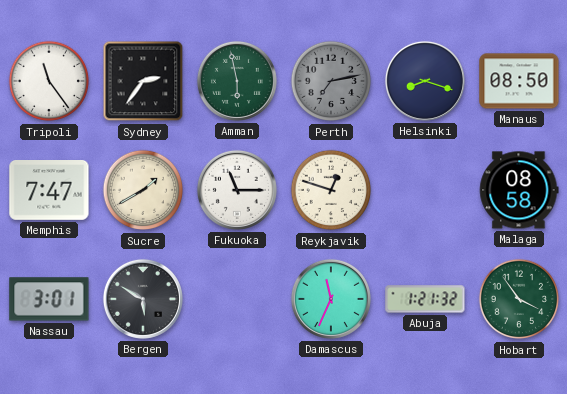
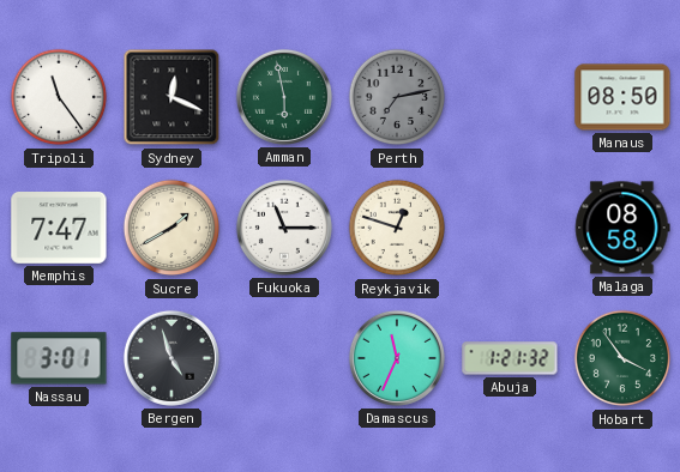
Sydney: 2:36 -> 12:19
Helsinki: 8:18 -> none
Bergen: 5:50 -> 4:57
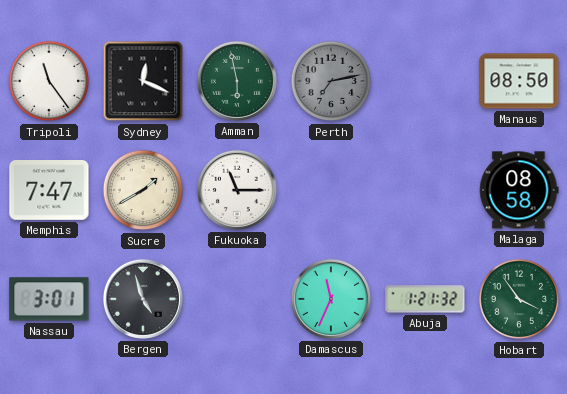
Reykjavik: 12:48 -> none
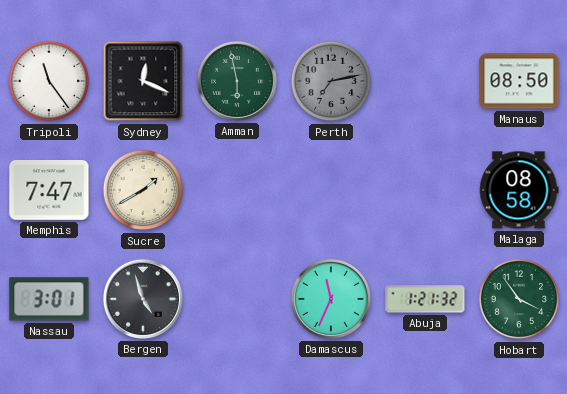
Fukuoka: 11:15 -> none
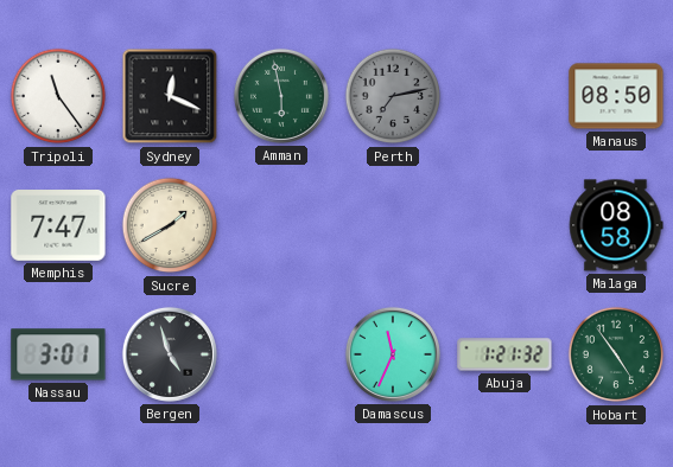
Hobart: 3:54 -> 4:54
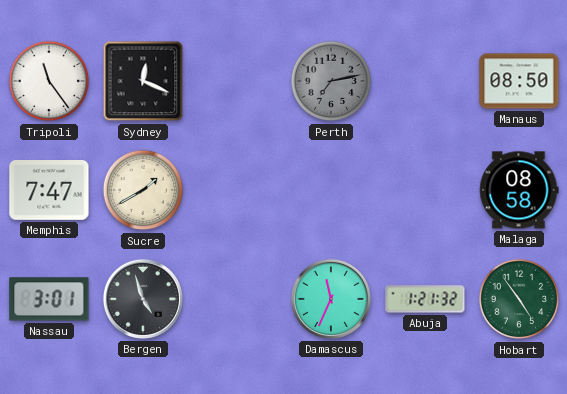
Amman: 5:58 -> none
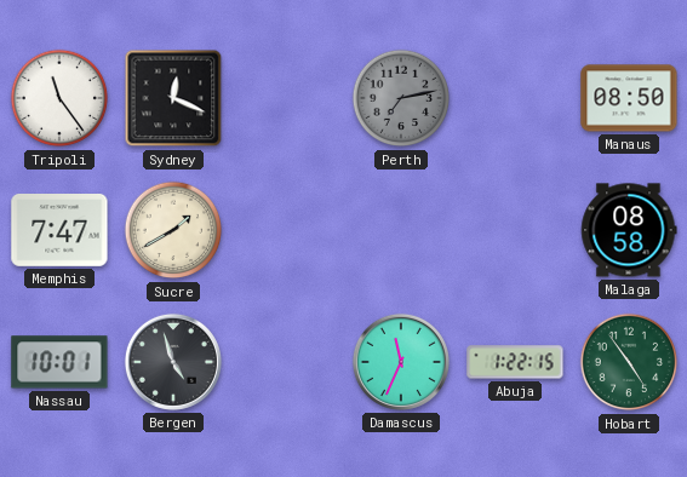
Nassau: 3:01 -> 10:01
Abuja: 1:21 -> 1:22
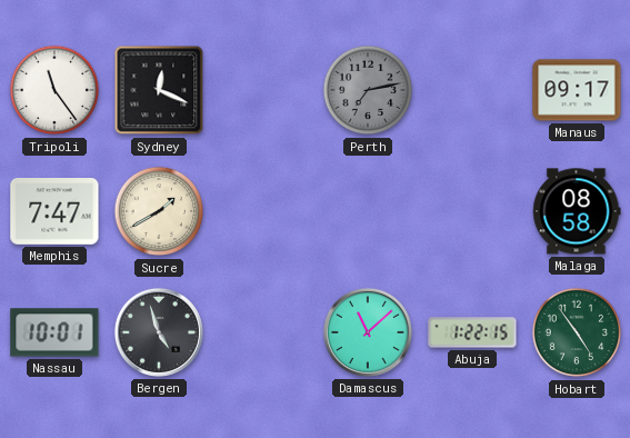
Manaus: 08:50 -> 09:17
Damascus: 11:34 -> 11:08
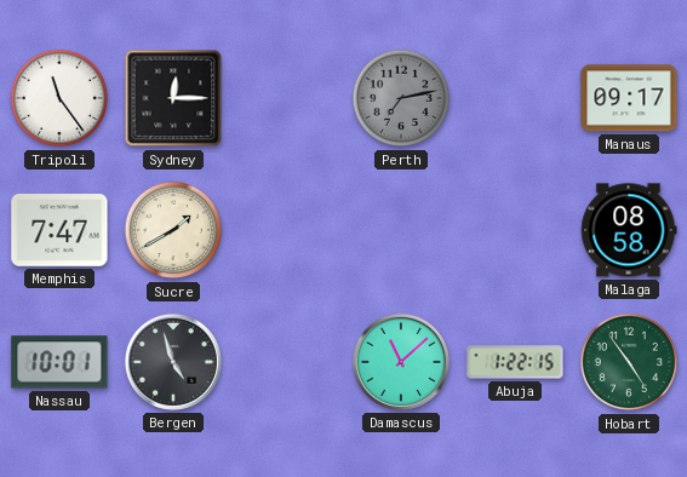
Sydney: 12:19 -> 12:15
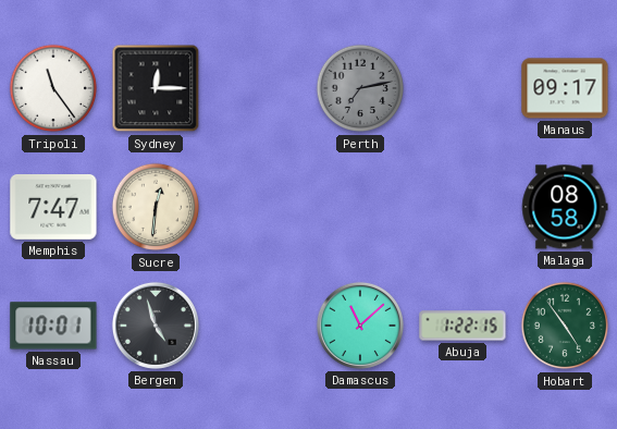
Sucre: 1:40 -> 12:31
